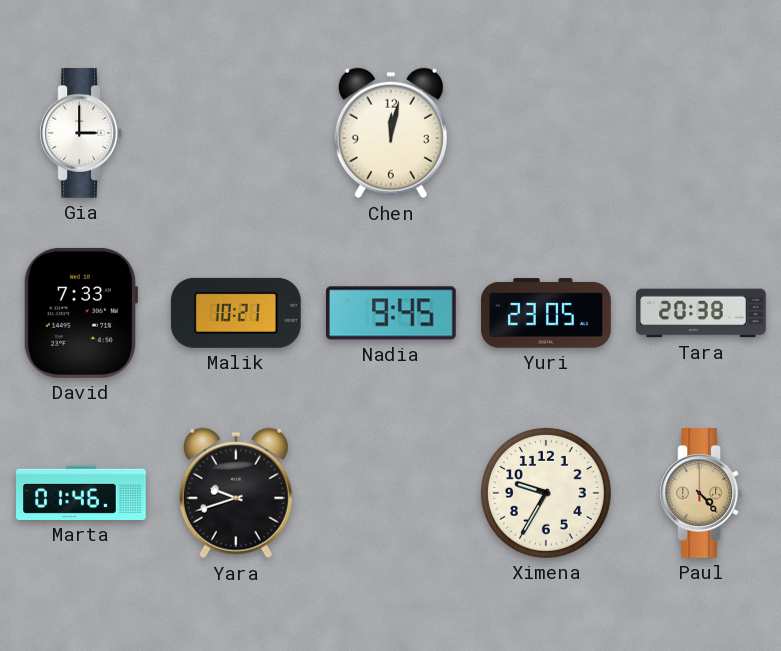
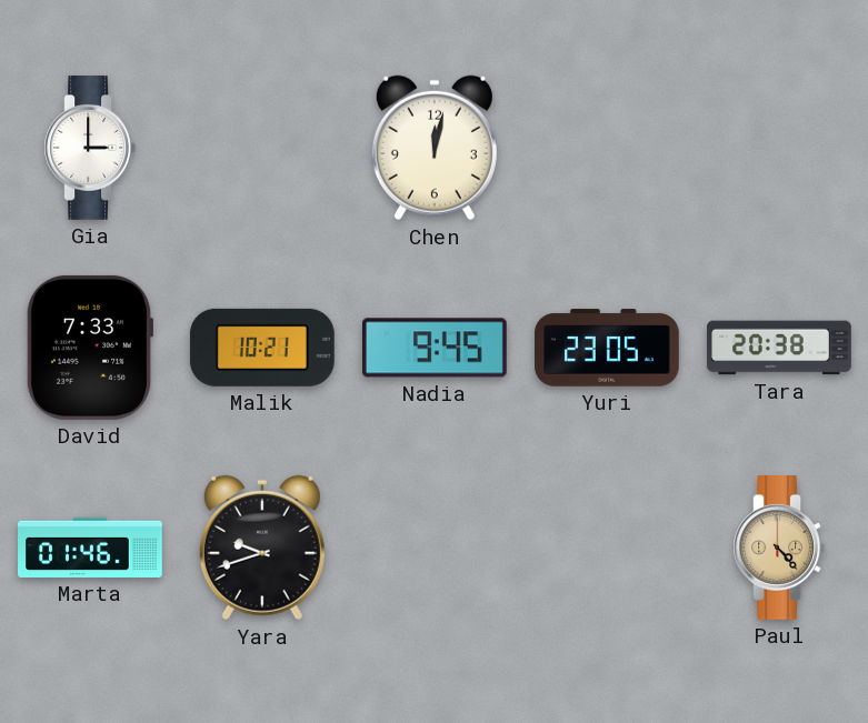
Ximena: 9:35 -> none
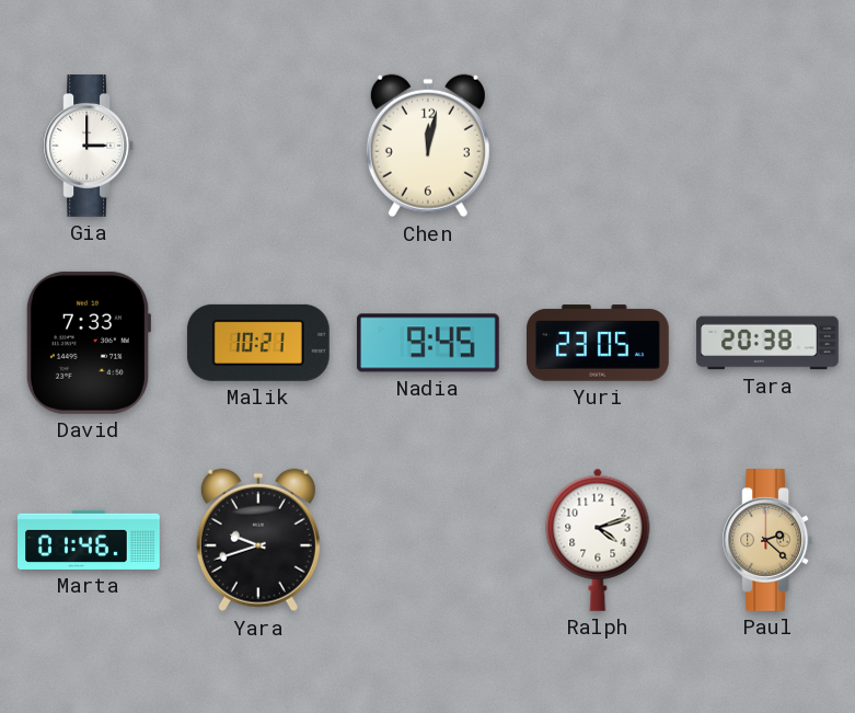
Ralph: none -> 4:12
Paul: 4:23 -> 2:22
